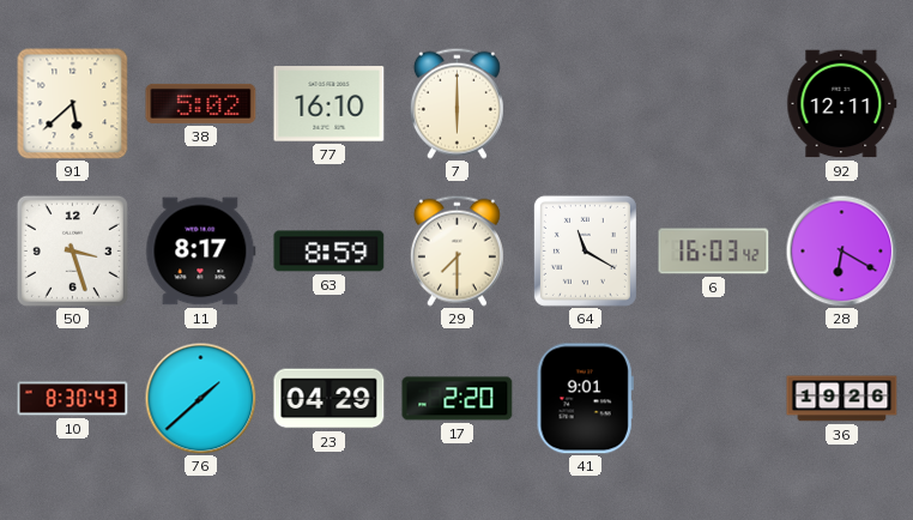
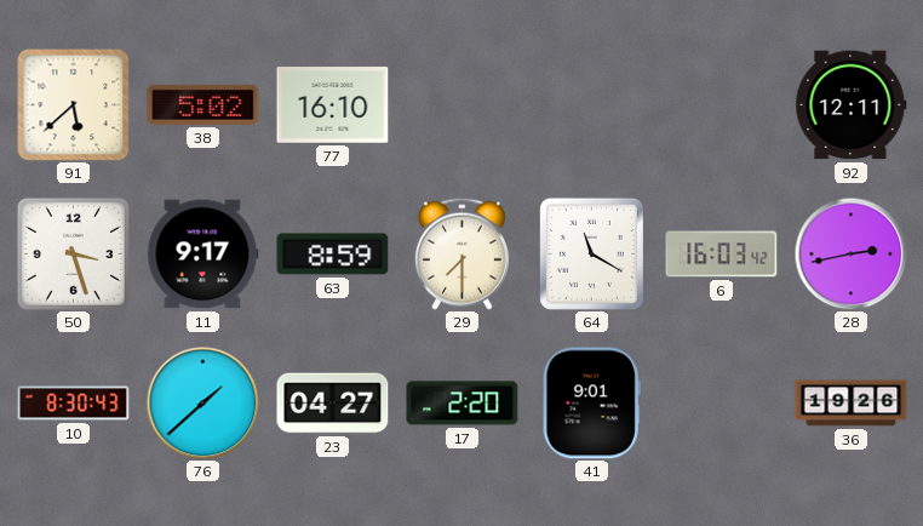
7: 6:00 -> none
11: 8:17 -> 9:17
28: 6:20 -> 2:43
23: 04:29 -> 04:27
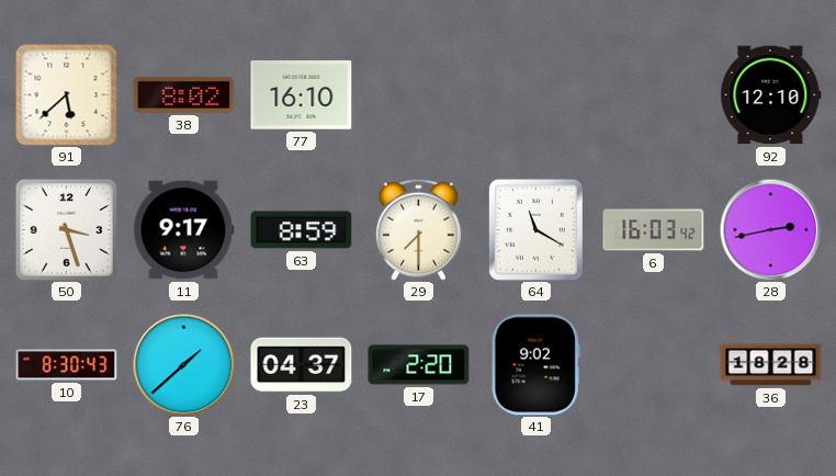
38: 5:02 -> 8:02
92: 12:11 -> 12:10
23: 04:27 -> 04:37
41: 9:01 -> 9:02
36: 19:26 -> 18:28
